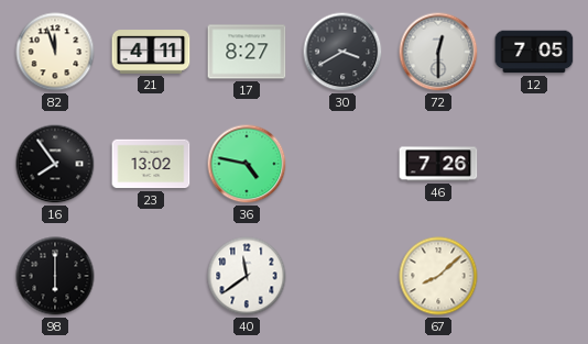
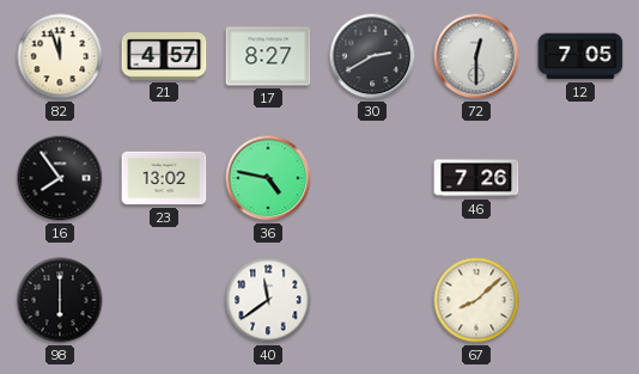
21: 4:11 -> 4:57
30: 3:40 -> 2:40
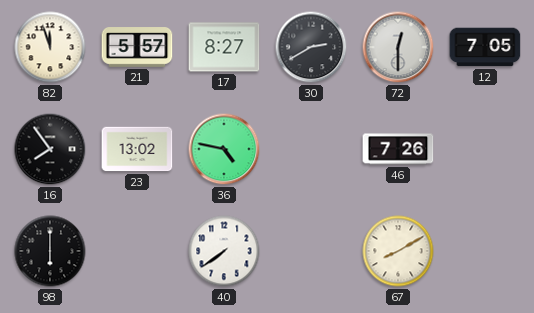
21: 4:57 -> 5:57
40: 11:39 -> 7:39
67: 8:08 -> 8:10
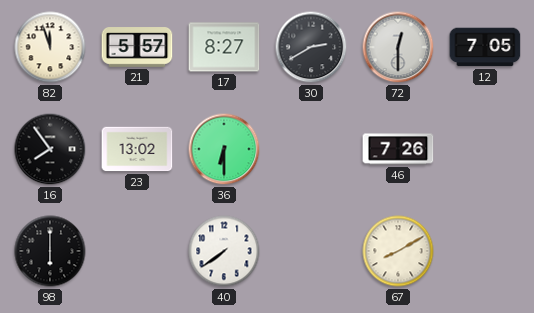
36: 4:47 -> 6:30
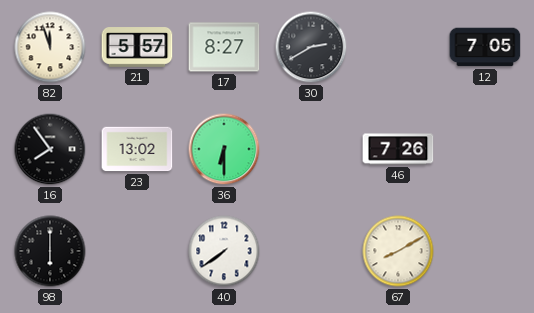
72: 12:30 -> none
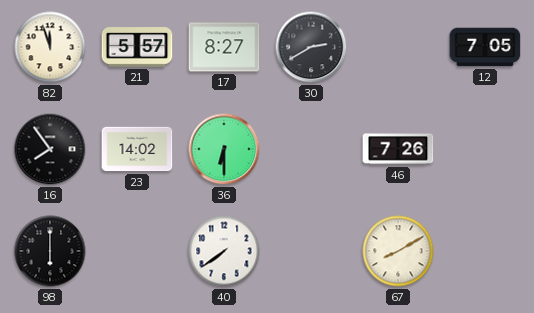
23: 13:02 -> 14:02
